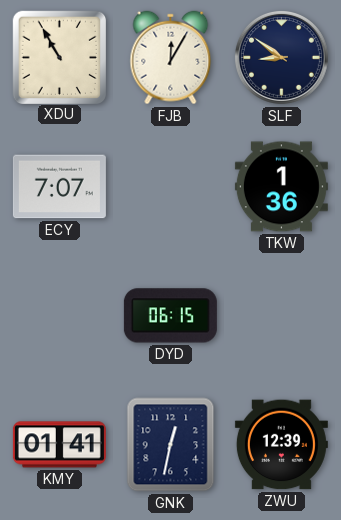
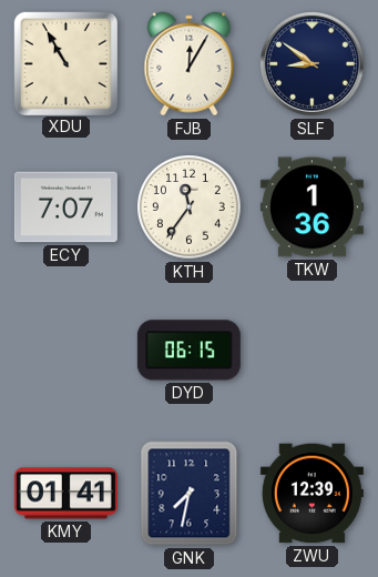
KTH: none -> 11:36
GNK: 12:32 -> 7:32
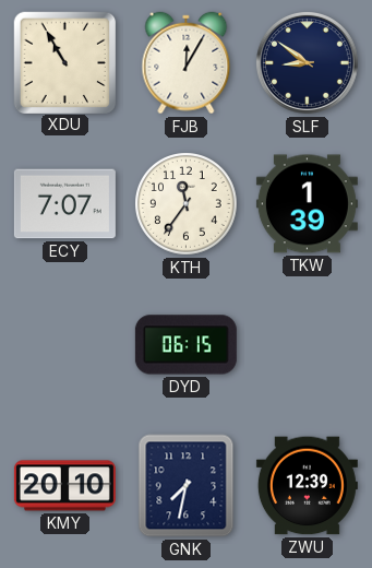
TKW: 1:36 -> 1:39
KMY: 01:41 -> 20:10
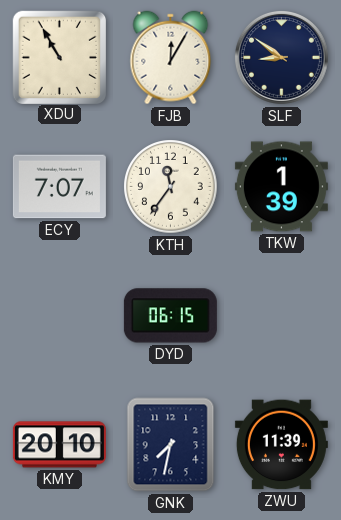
ZWU: 12:39 -> 11:39
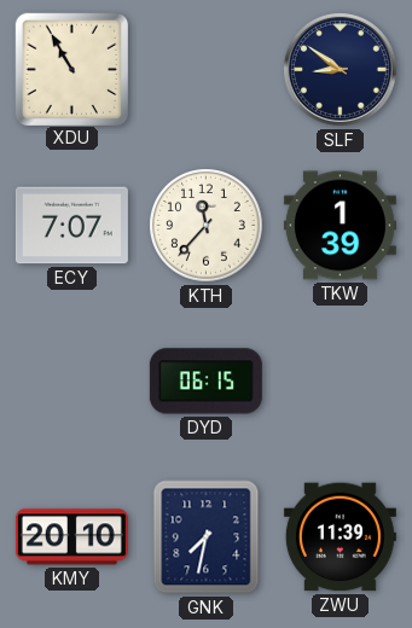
FJB: 12:05 -> none
KTH: 11:36 -> 11:37
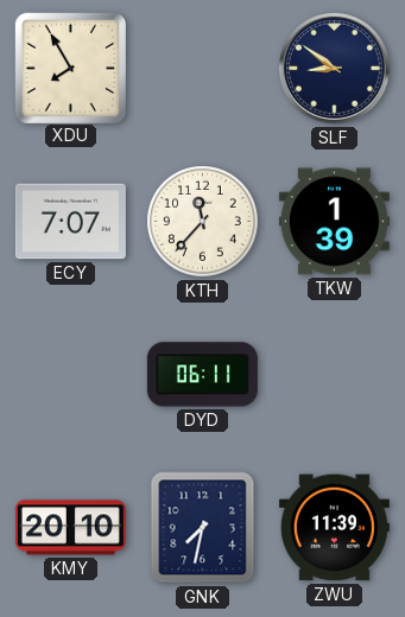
XDU: 10:55 -> 7:55
DYD: 06:15 -> 06:11
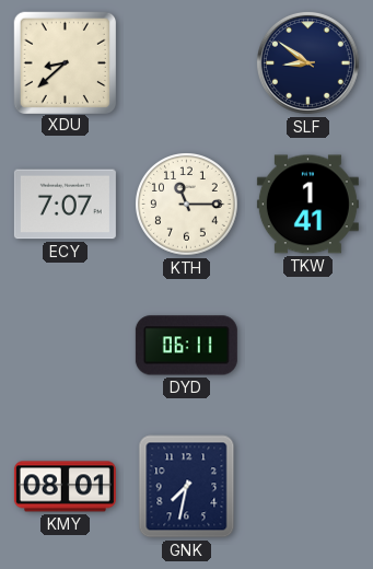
XDU: 7:55 -> 8:38
KTH: 11:37 -> 11:15
TKW: 1:39 -> 1:41
KMY: 20:10 -> 08:01
ZWU: 11:39 -> none
